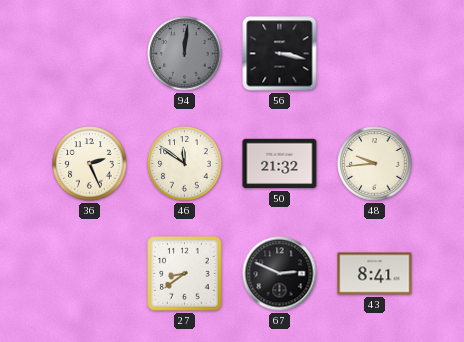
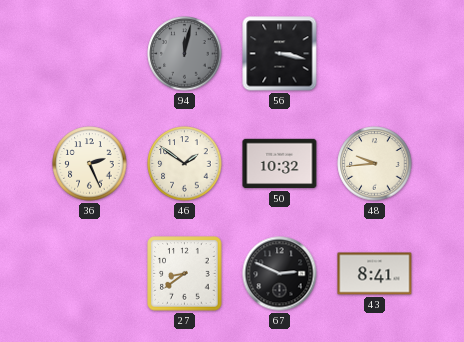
94: 12:01 -> 12:02
46: 11:51 -> 1:51
50: 21:32 -> 10:32
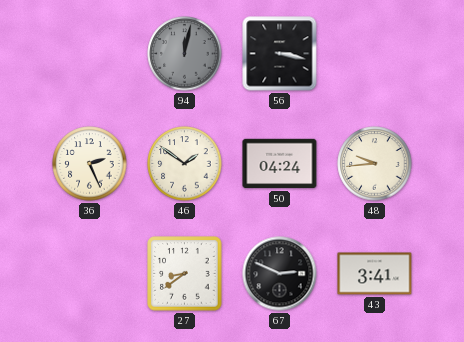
50: 10:32 -> 04:24
43: 8:41 -> 3:41
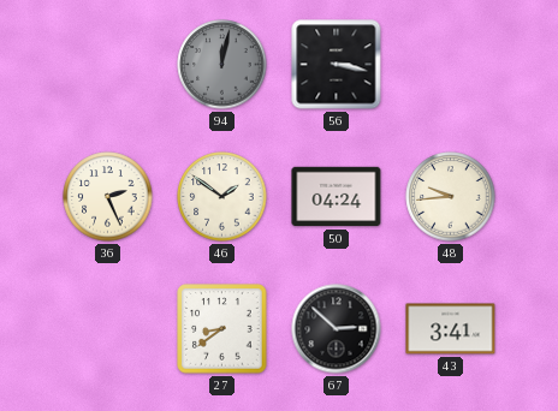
67: 2:49 -> 2:52
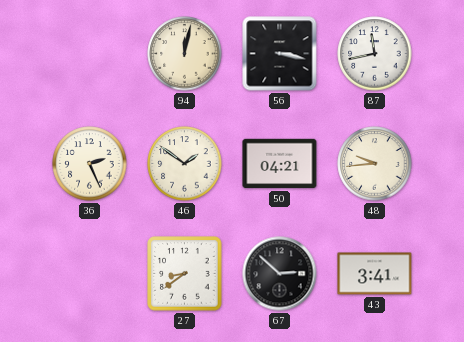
94 dial: grey -> cream
87: none -> 11:43
50: 04:24 -> 04:21
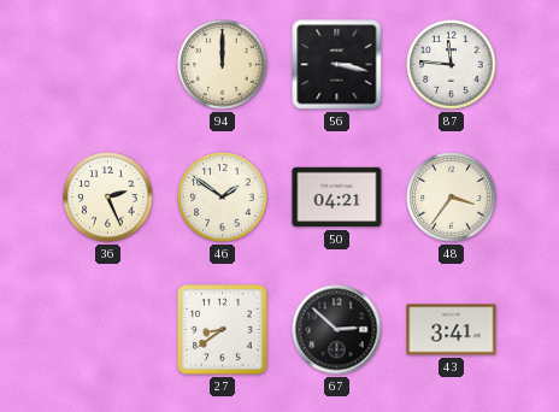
94: 12:02 -> 12:00
87: 11:43 -> 11:46
48: 9:44 -> 3:36
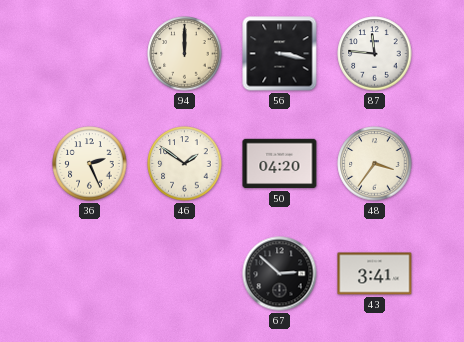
50: 04:21 -> 04:20
27: 8:39 -> none
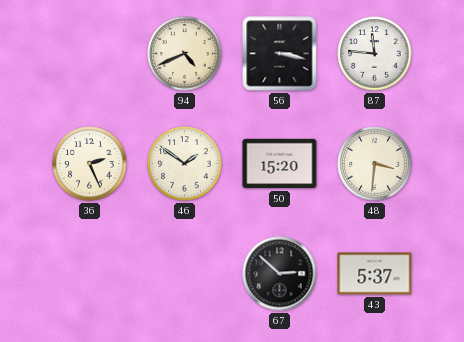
94: 12:00 -> 4:41
50: 04:20 -> 15:20
48: 3:36 -> 3:31
43: 3:41 -> 5:37
